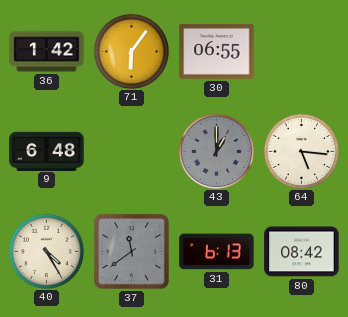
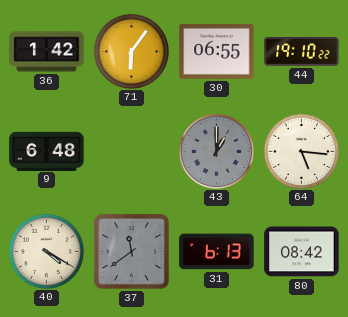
44: none -> 19:10
40: 4:25 -> 4:20
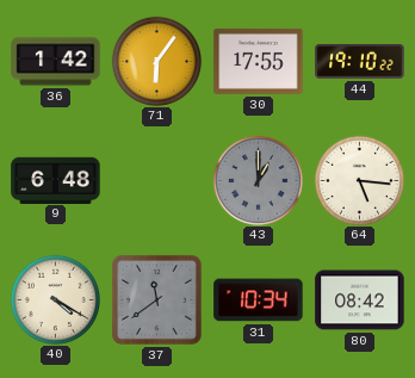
30: 06:55 -> 17:55
31: 6:13 -> 10:34
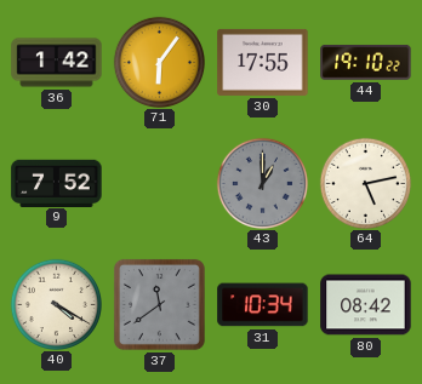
9: 6:48 -> 7:52
64: 5:16 -> 5:13
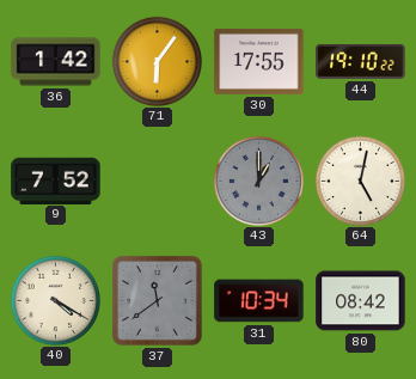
64: 5:13 -> 5:02
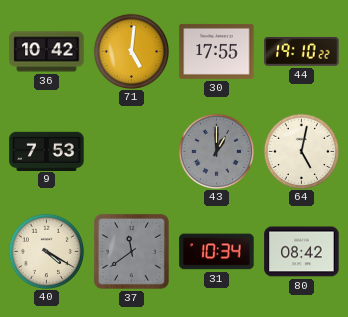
36: 1:42 -> 10:42
71: 6:06 -> 5:01
9: 7:52 -> 7:53
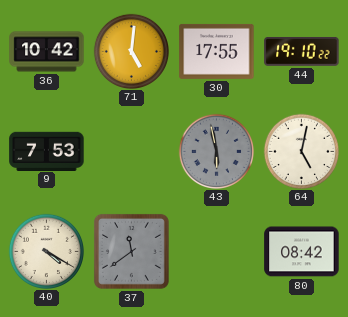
43: 1:00 -> 5:58
31: 10:34 -> none
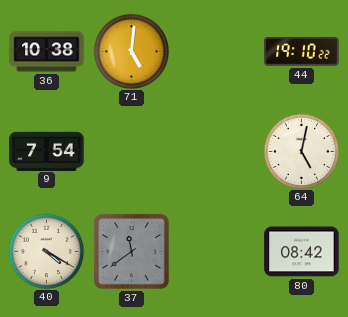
36: 10:42 -> 10:38
30: 17:55 -> none
9: 7:53 -> 7:54
43: 5:58 -> none
